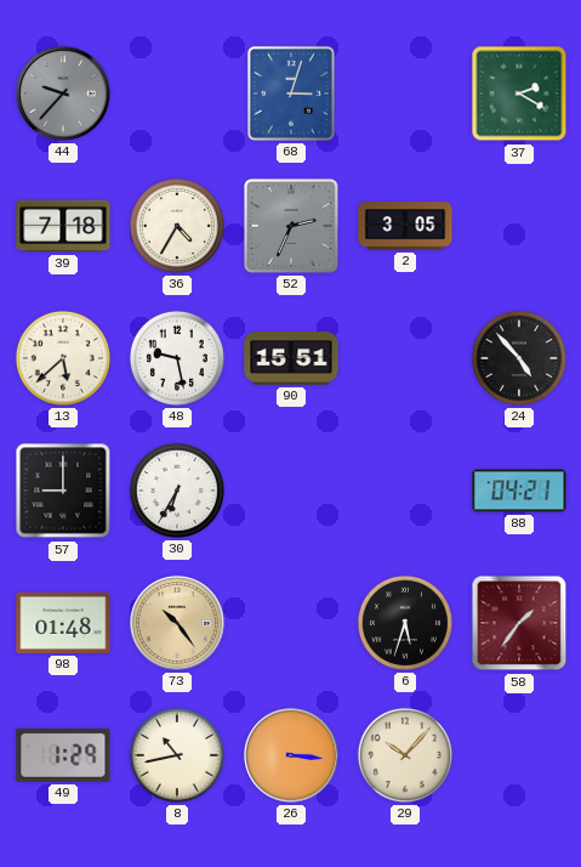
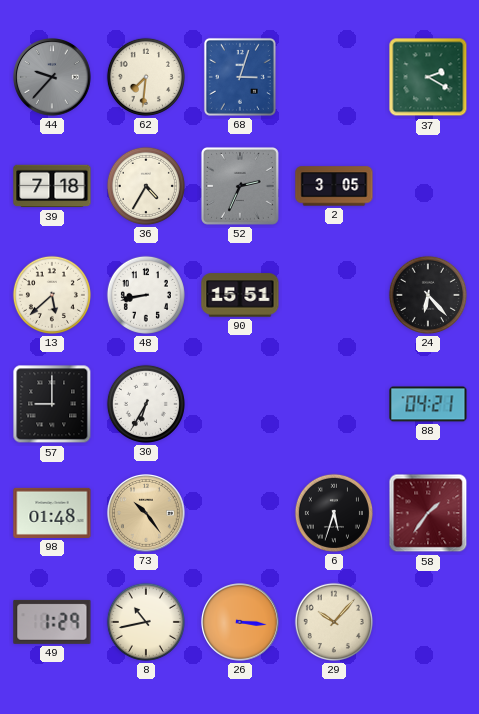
62: none -> 7:31
48: 9:28 -> 8:43
24: 4:53 -> 6:23
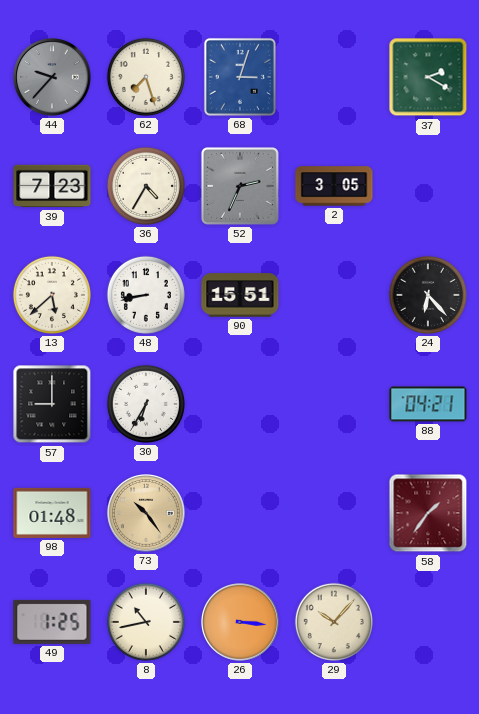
62: 7:31 -> 7:27
39: 7:18 -> 7:23
6: 5:33 -> none
49: 1:29 -> 1:25
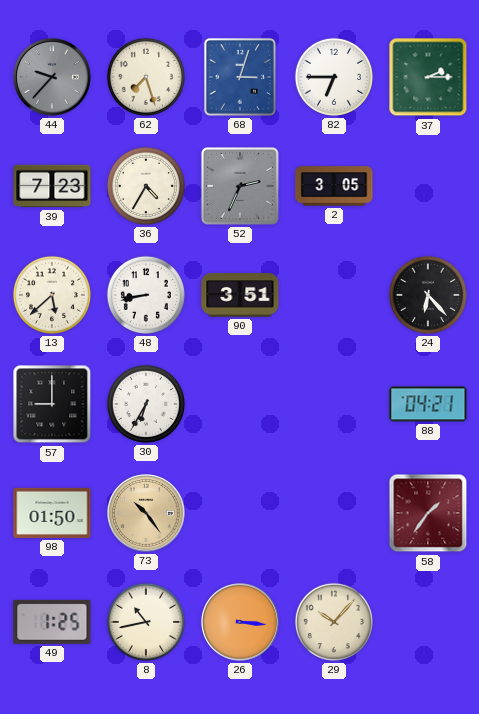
82: none -> 6:45
37: 2:20 -> 2:15
90: 15:51 -> 3:51
98: 01:48 -> 01:50
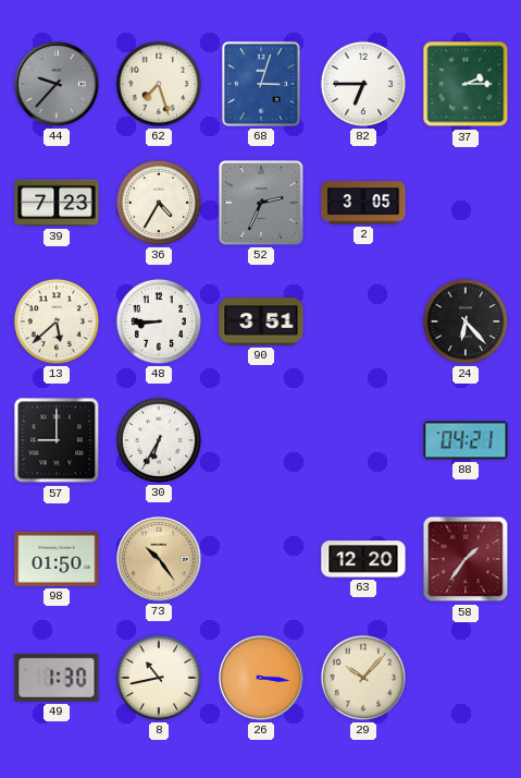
48: 8:43 -> 8:45
63: none -> 12:20
49: 1:25 -> 1:30
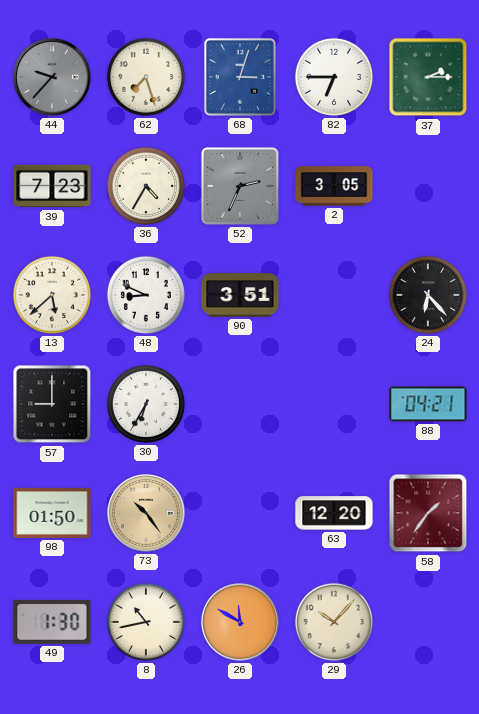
48: 8:45 -> 8:49
26: 3:16 -> 11:50
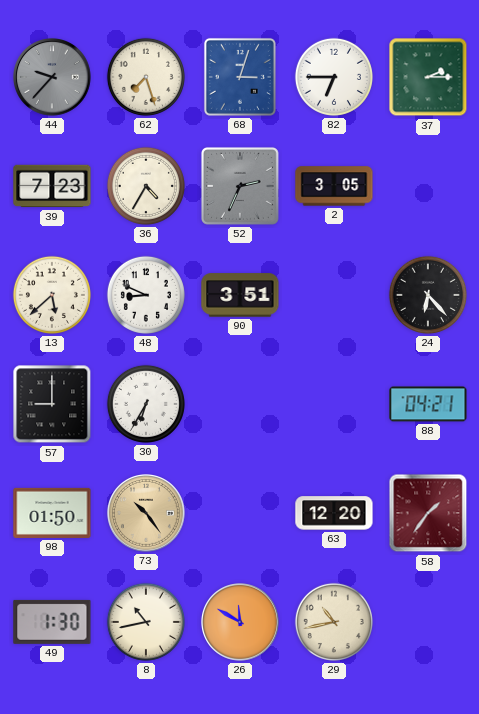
29: 10:07 -> 10:43
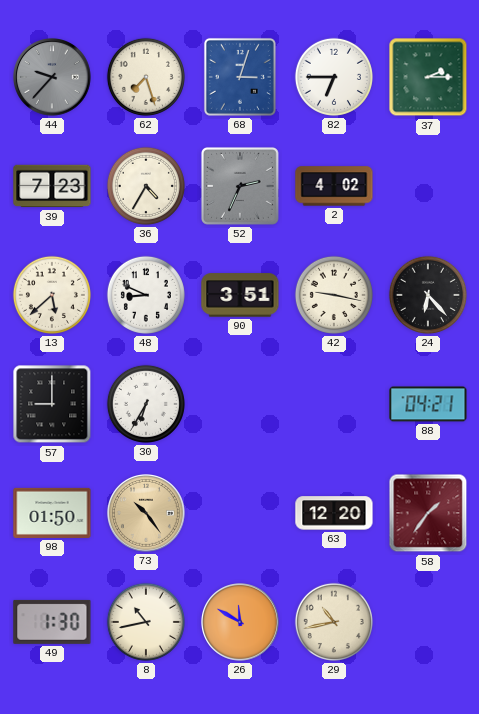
2: 3:05 -> 4:02
42: none -> 9:17
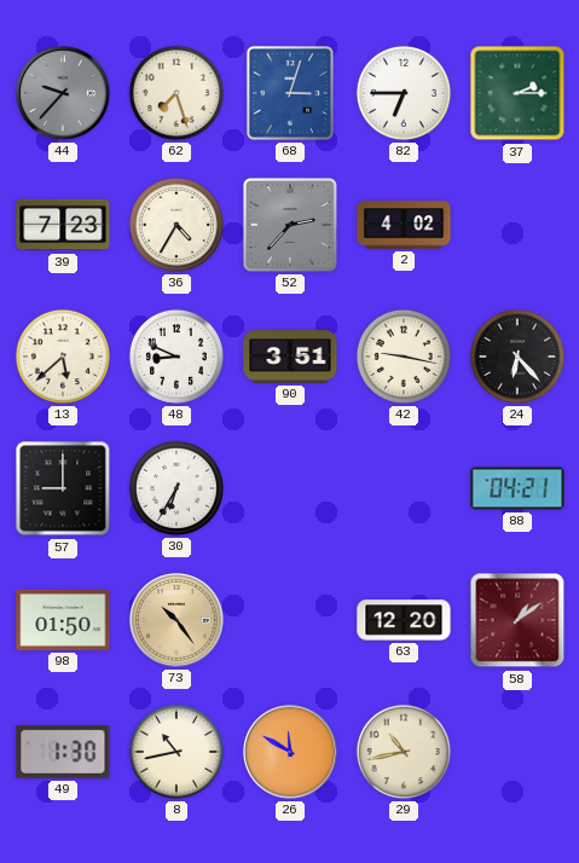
52: 2:34 -> 2:37
58: 1:36 -> 1:09
